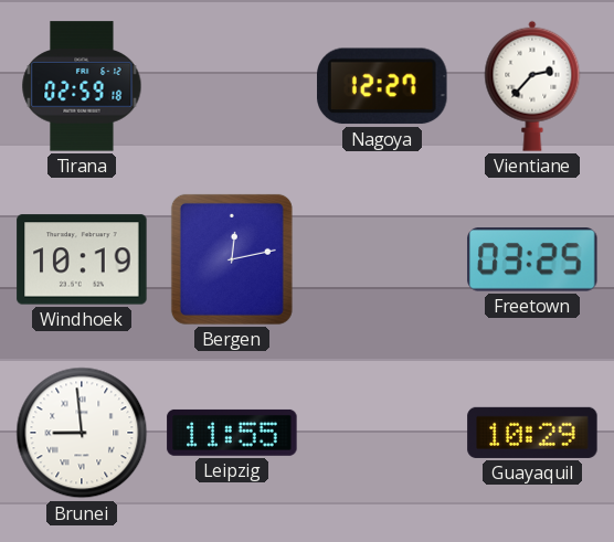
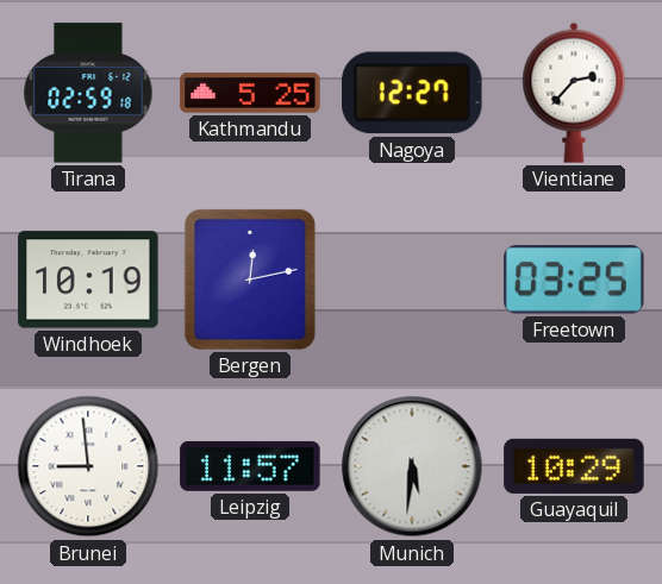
Kathmandu: none -> 5:25
Leipzig: 11:55 -> 11:57
Munich: none -> 5:31
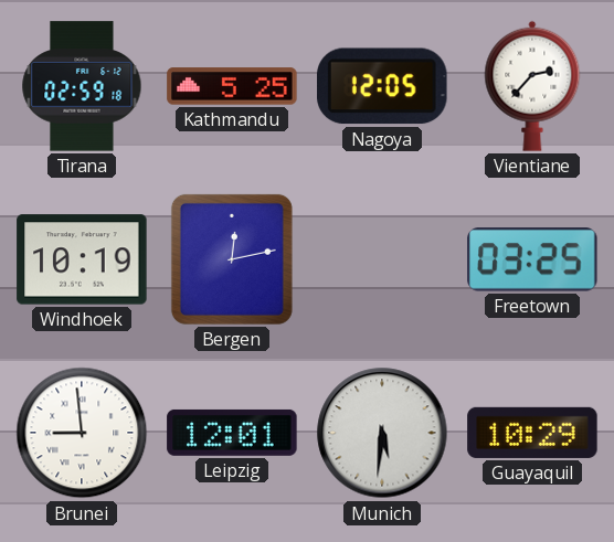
Nagoya: 12:27 -> 12:05
Leipzig: 11:57 -> 12:01
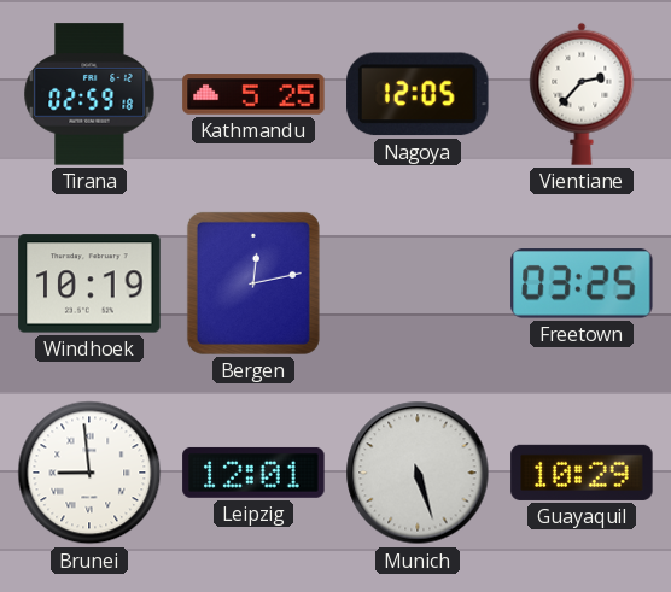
Munich: 5:31 -> 5:27
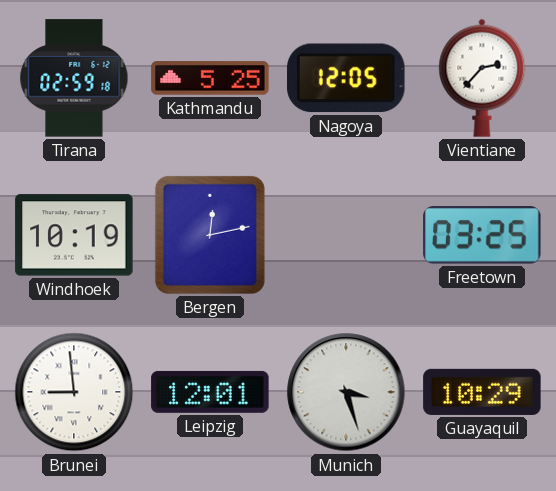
Munich: 5:27 -> 3:27
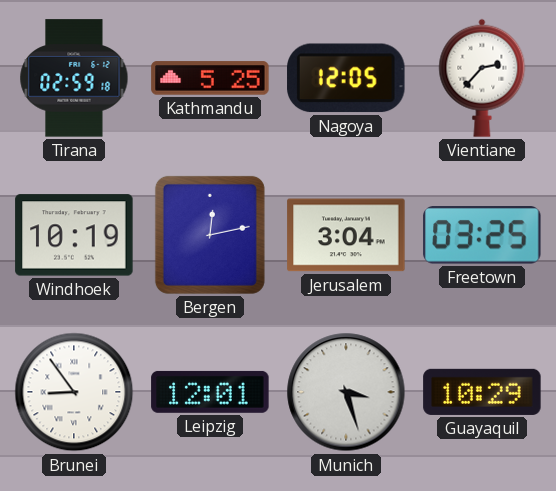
Jerusalem: none -> 3:04
Brunei: 8:59 -> 8:54
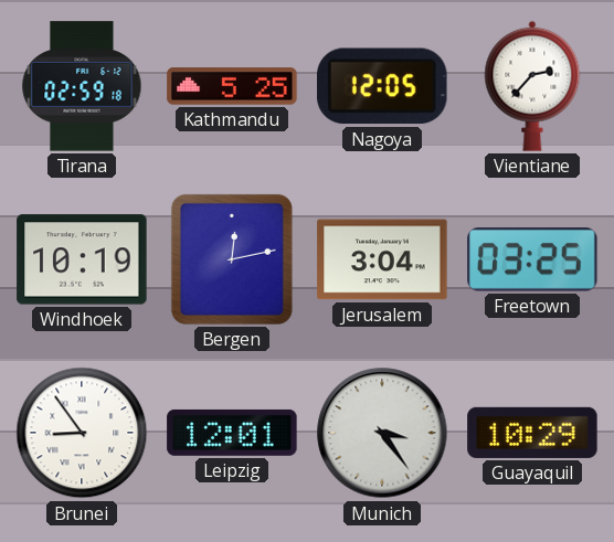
Munich: 3:27 -> 3:24
